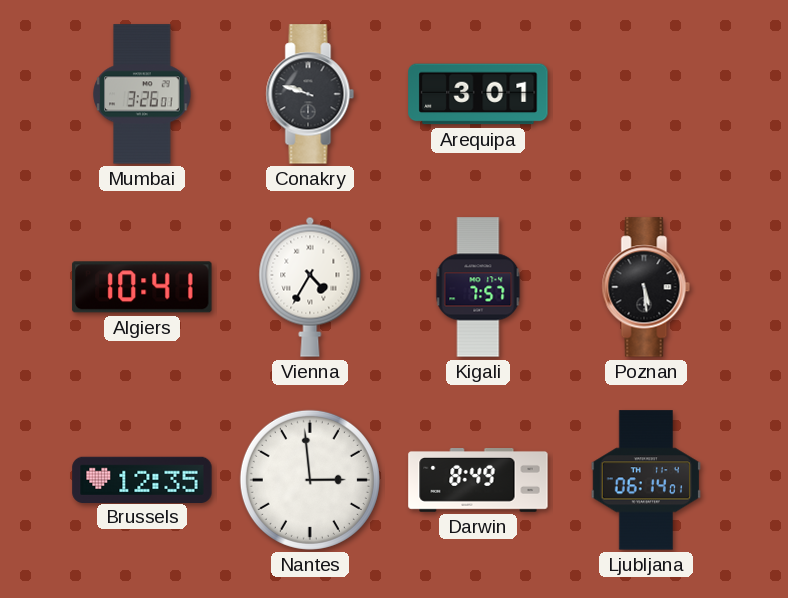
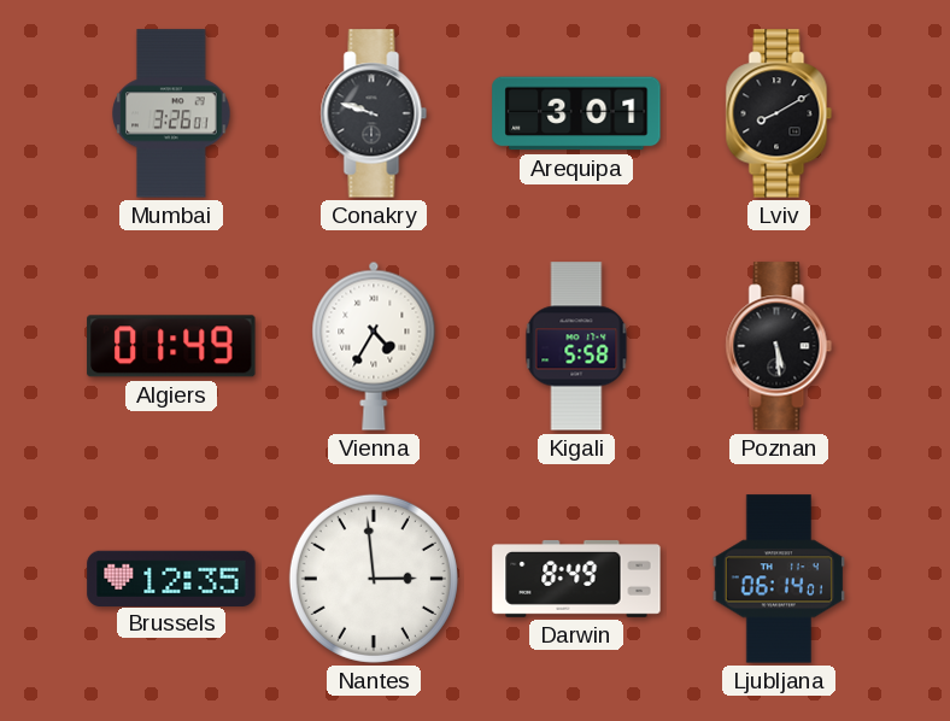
Lviv: none -> 8:10
Algiers: 10:41 -> 01:49
Kigali: 7:57 -> 5:58
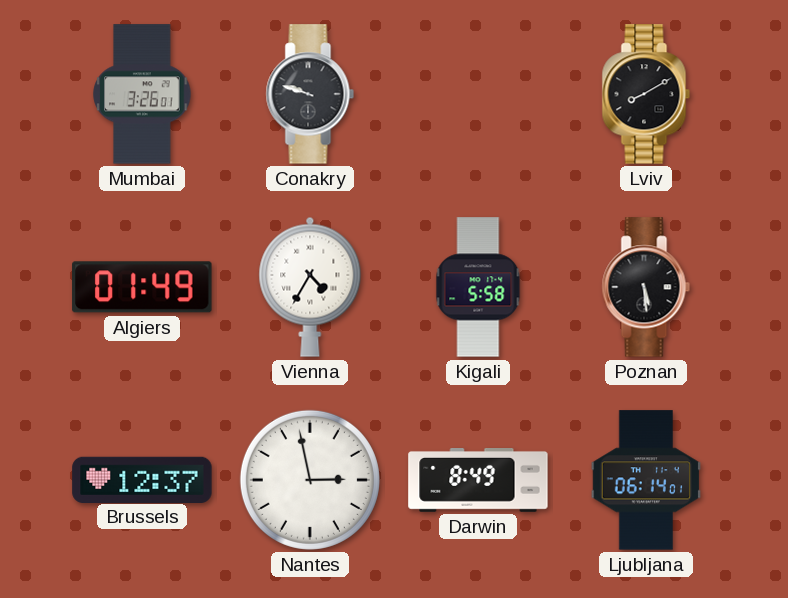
Arequipa: 3:01 -> none
Brussels: 12:35 -> 12:37
Nantes: 2:59 -> 2:58
